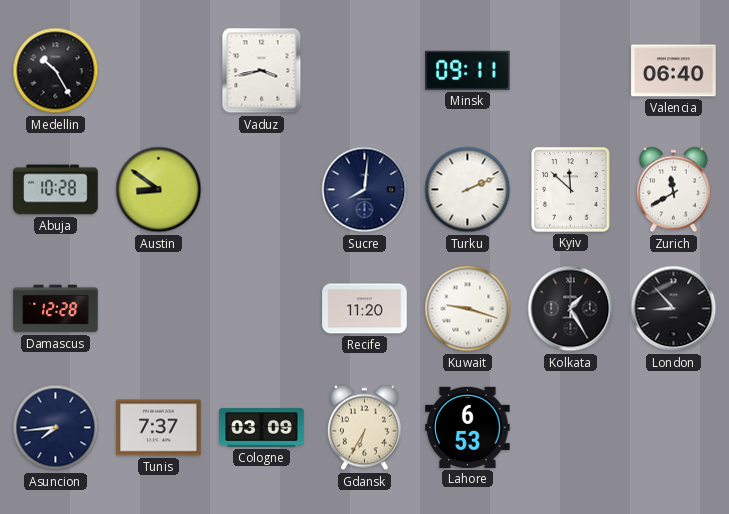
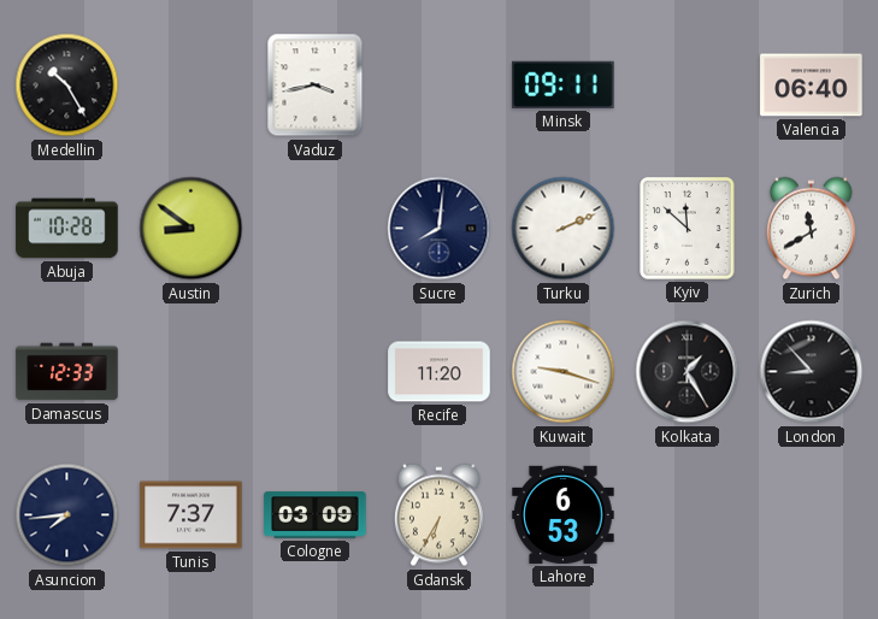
Damascus: 12:28 -> 12:33
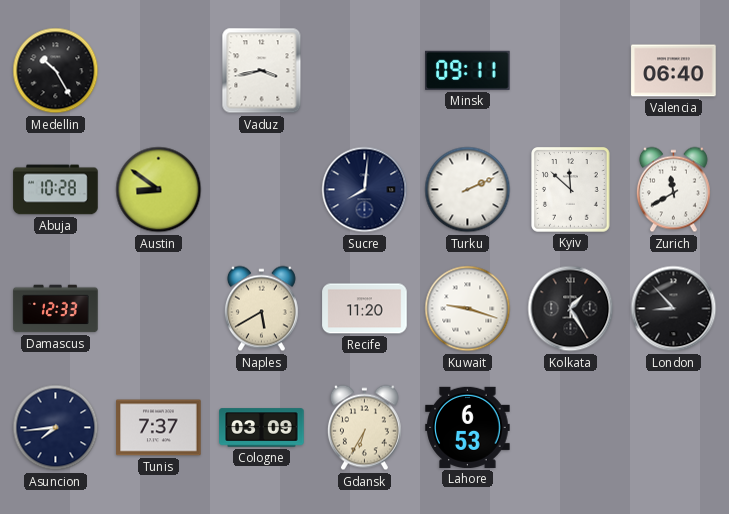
Naples: none -> 5:40
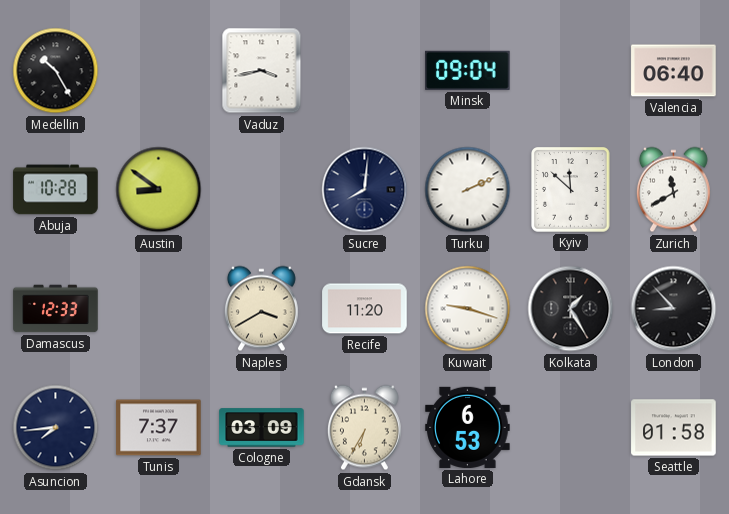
Minsk: 09:11 -> 09:04
Naples: 5:40 -> 3:40
Seattle: none -> 01:58
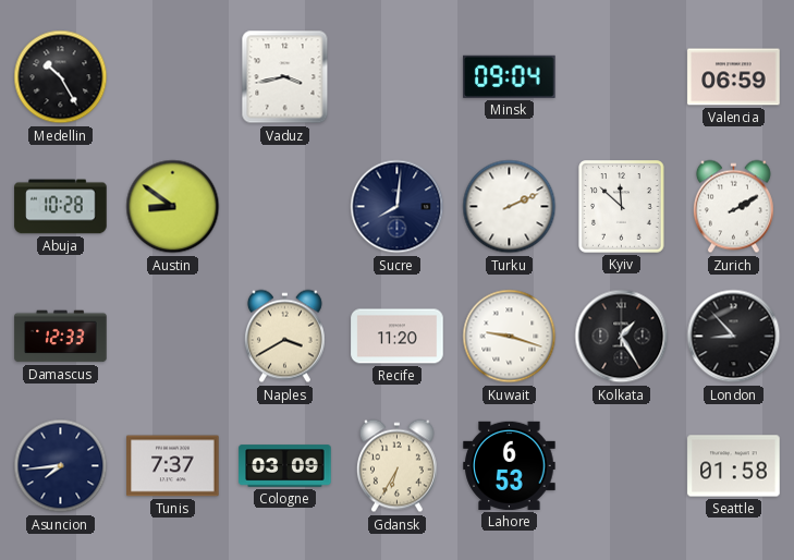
Valencia: 06:40 -> 06:59
Zurich: 11:40 -> 2:10
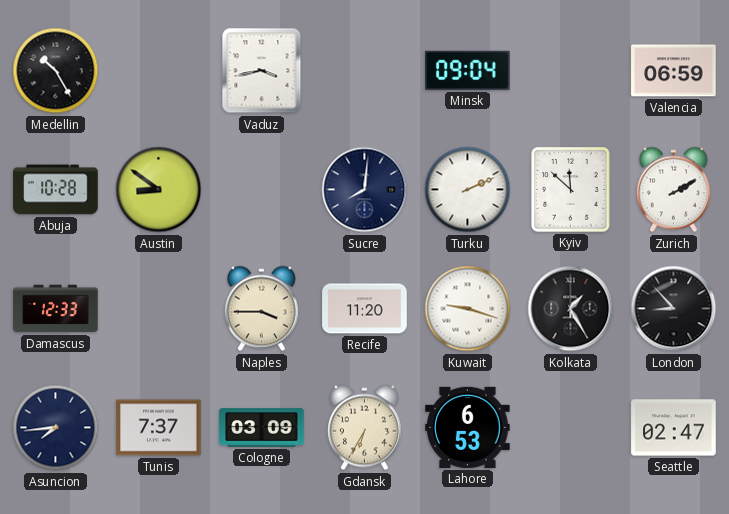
Naples: 3:40 -> 3:45
Seattle: 01:58 -> 02:47
